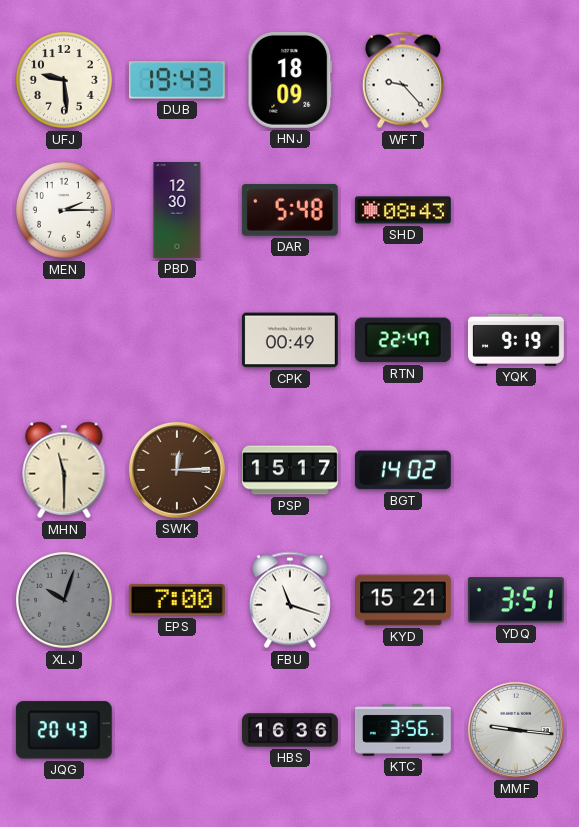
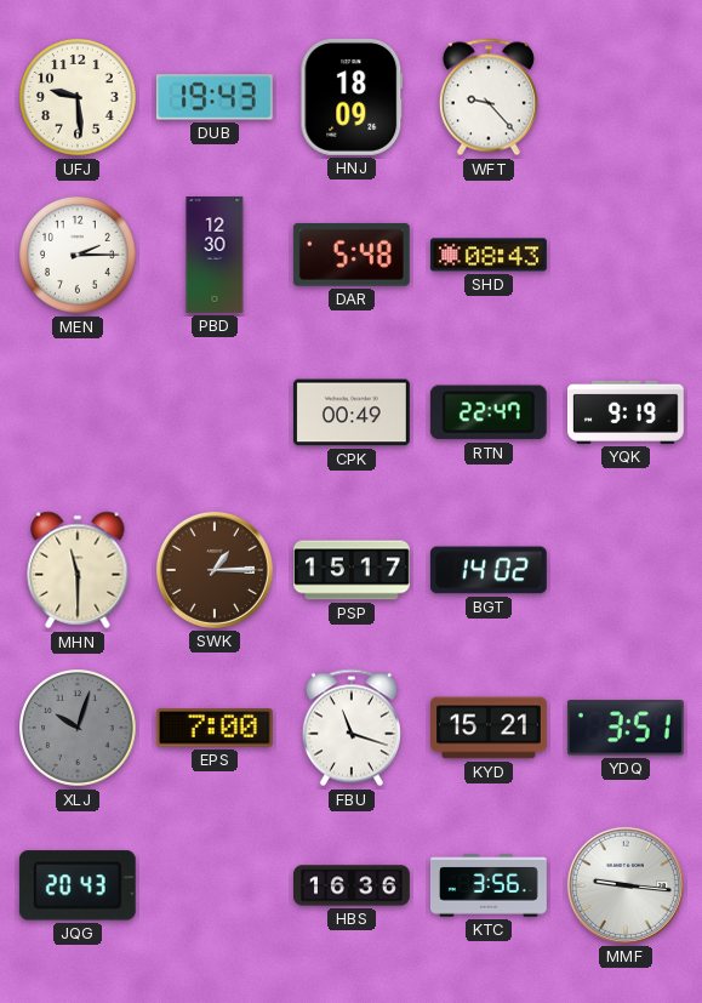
SWK: 12:15 -> 1:15
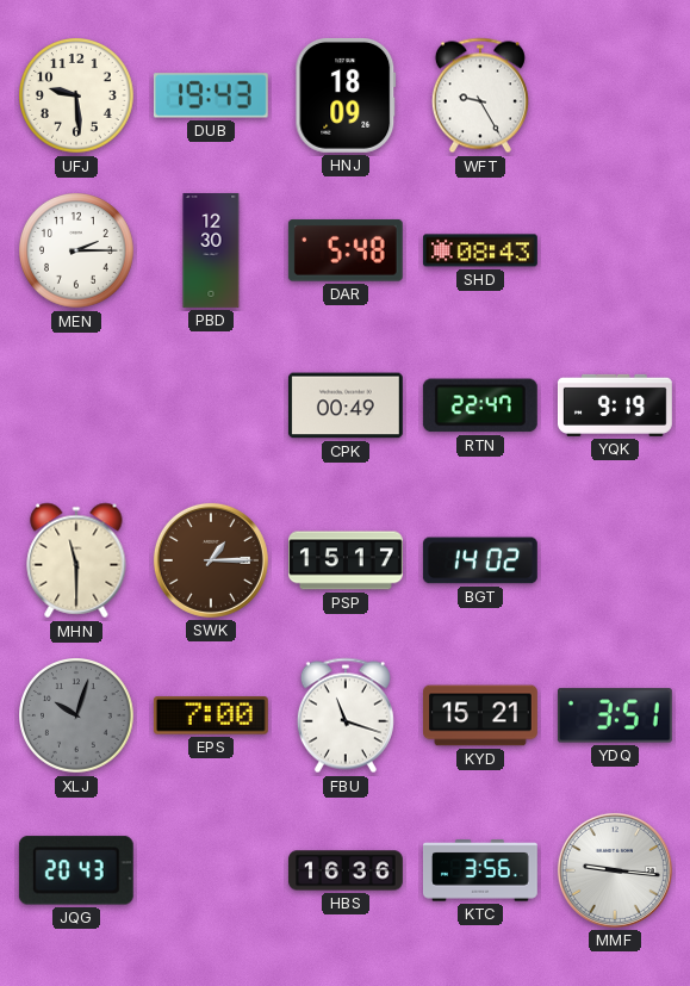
WFT: 9:23 -> 9:25
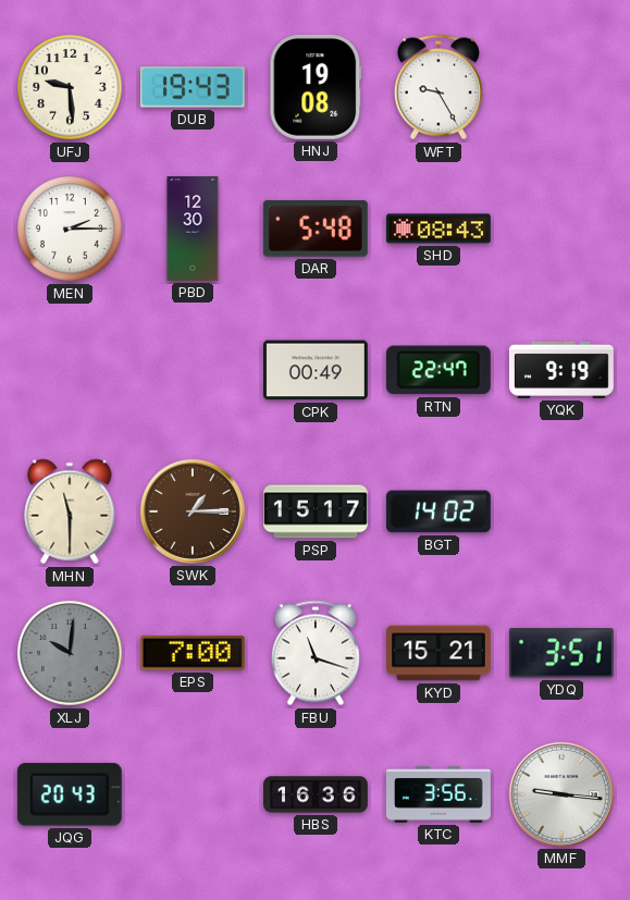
HNJ: 18:09 -> 19:08
XLJ: 10:03 -> 10:01
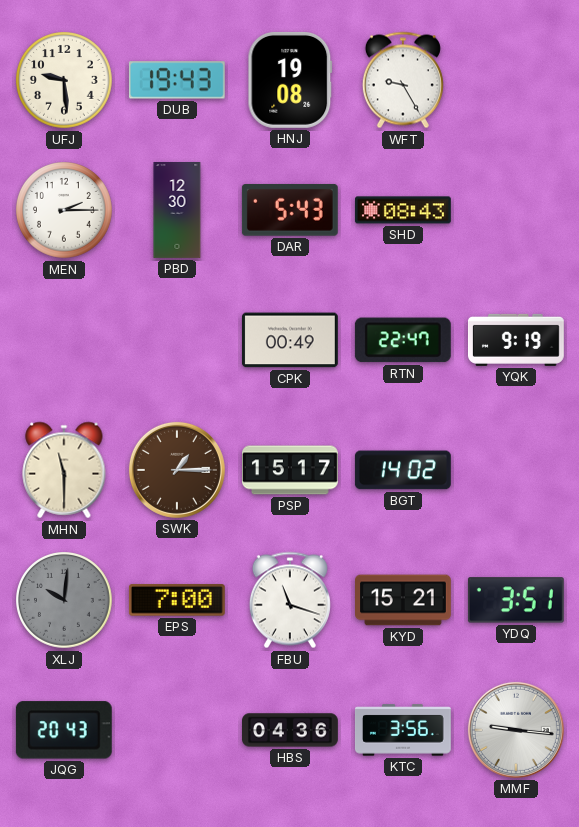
DAR: 5:48 -> 5:43
HBS: 16:36 -> 04:36
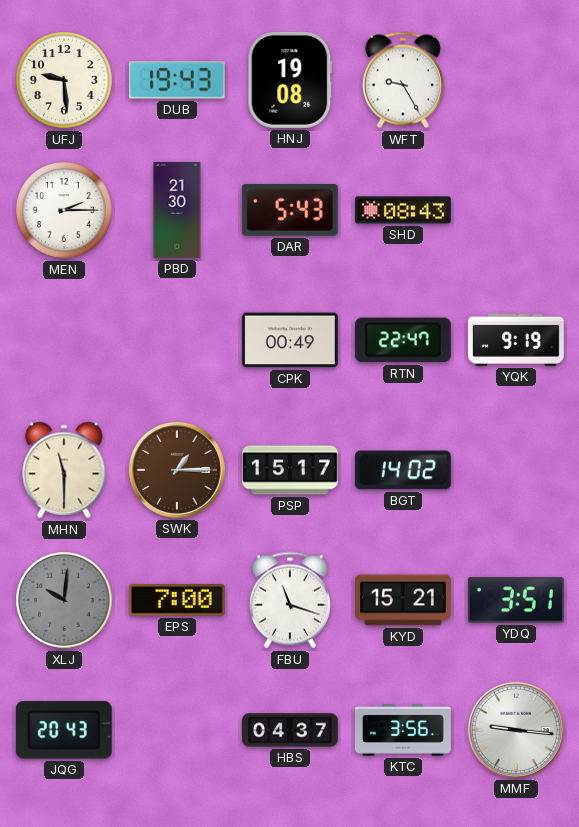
PBD: 12:30 -> 21:30
HBS: 04:36 -> 04:37
